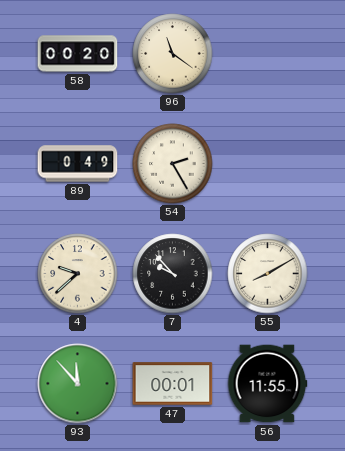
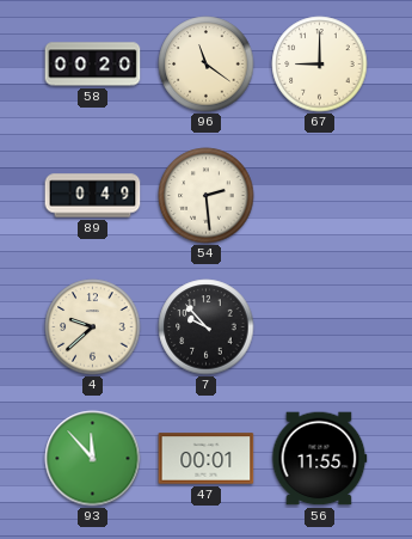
67: none -> 9:00
54: 2:25 -> 2:29
55: 8:10 -> none
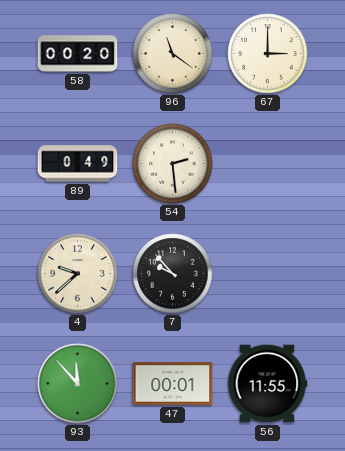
67: 9:00 -> 3:00
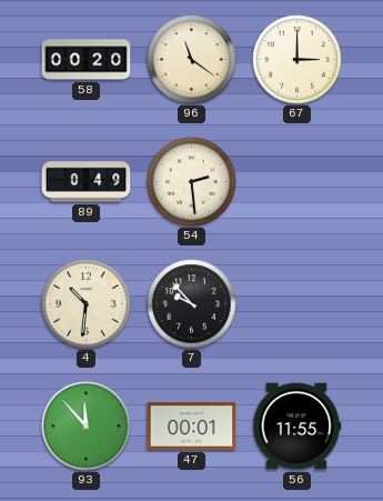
4: 9:38 -> 10:31
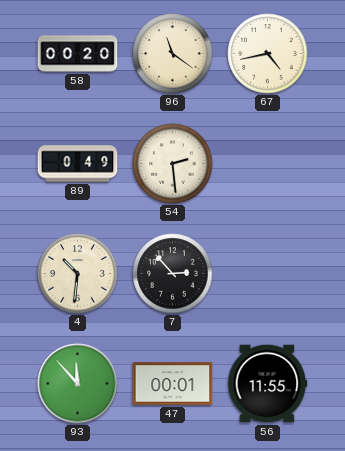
67: 3:00 -> 4:43
7: 9:53 -> 2:53
